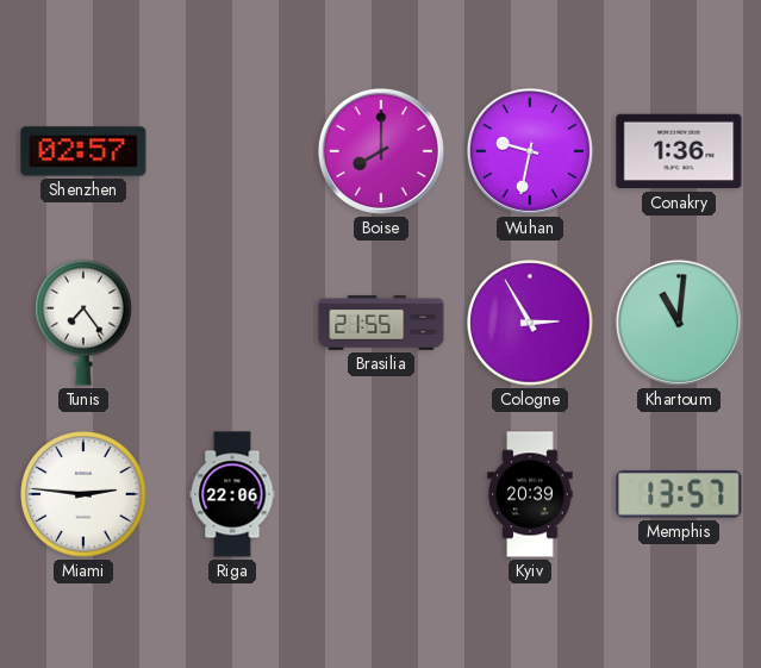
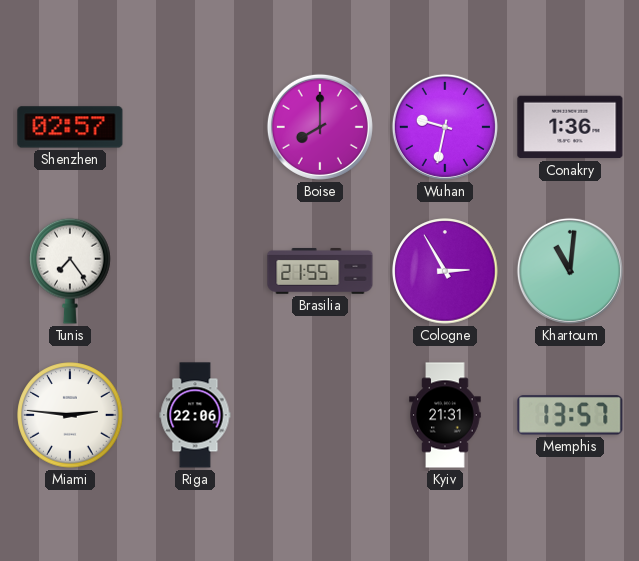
Kyiv: 20:39 -> 21:31
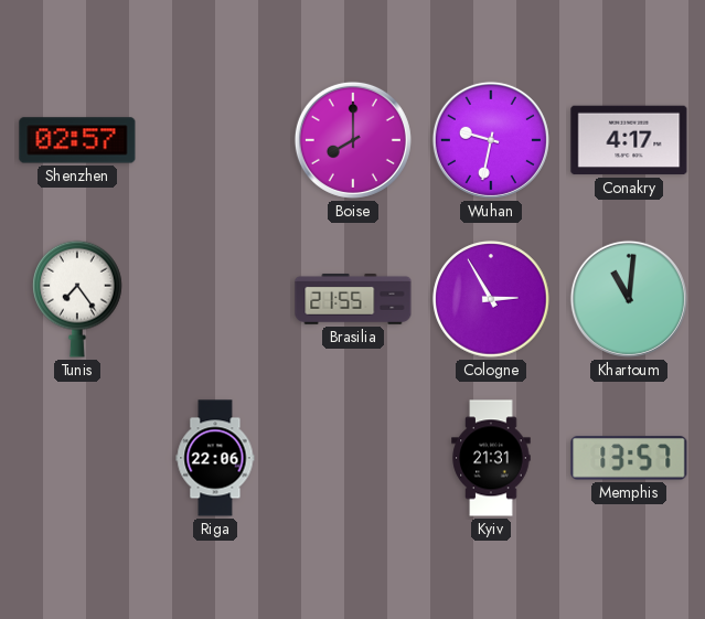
Conakry: 1:36 -> 4:17
Miami: 2:46 -> none
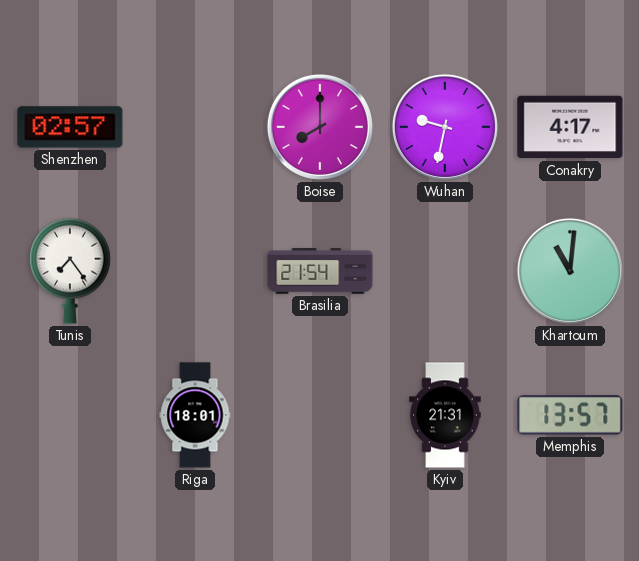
Brasilia: 21:55 -> 21:54
Cologne: 2:55 -> none
Riga: 22:06 -> 18:01
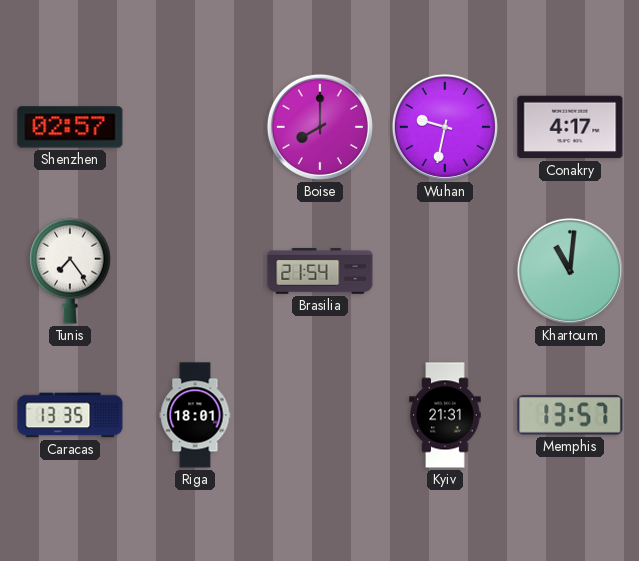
Caracas: none -> 13:35
